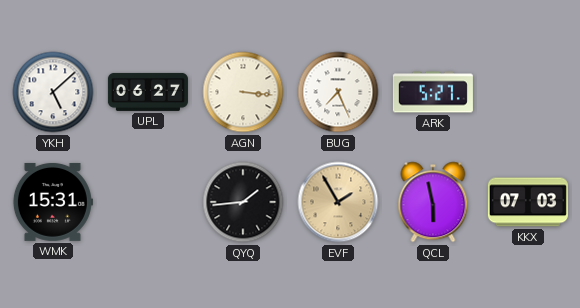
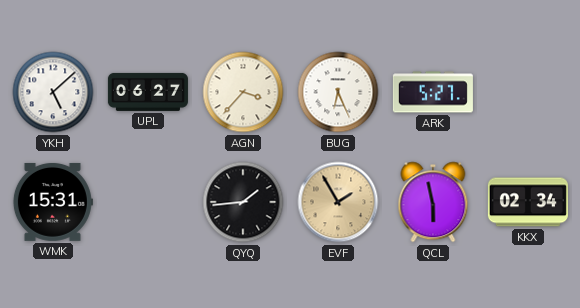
AGN: 3:16 -> 3:37
BUG: 7:26 -> 6:26
KKX: 07:03 -> 02:34
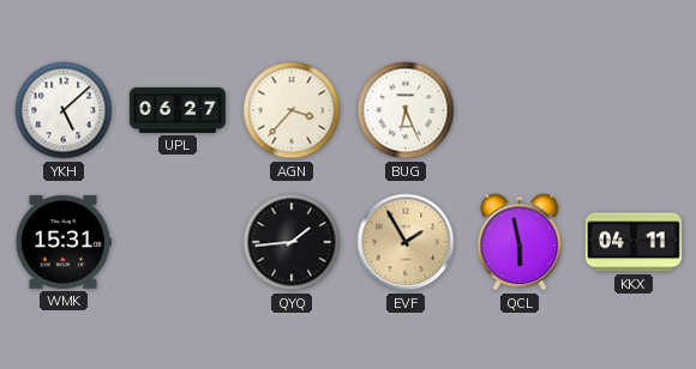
ARK: 5:27 -> none
KKX: 02:34 -> 04:11
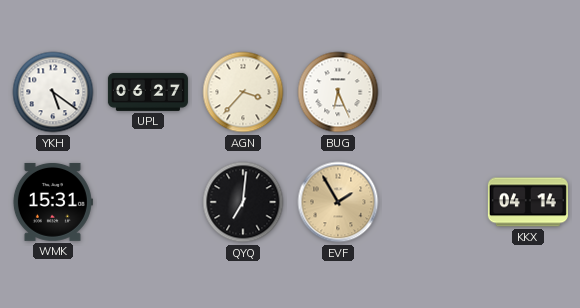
YKH: 5:08 -> 5:21
QYQ: 1:44 -> 7:01
QCL: 5:58 -> none
KKX: 04:11 -> 04:14
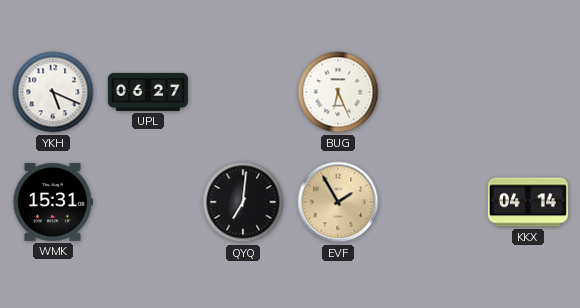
YKH: 5:21 -> 5:19
AGN: 3:37 -> none
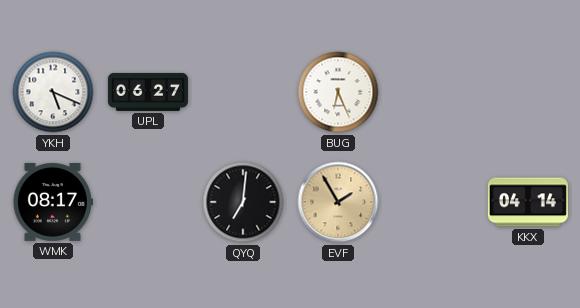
WMK: 15:31 -> 08:17
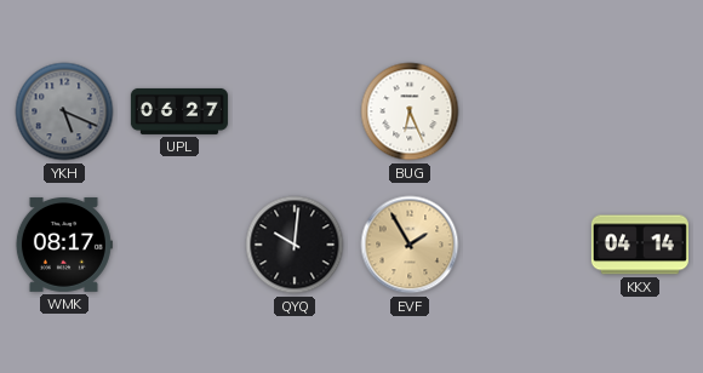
YKH dial: white -> grey
QYQ: 7:01 -> 10:01
